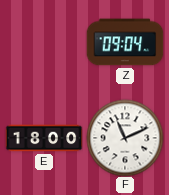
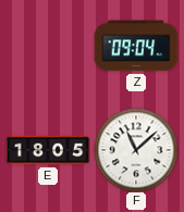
E: 18:00 -> 18:05
F: 11:11 -> 11:08
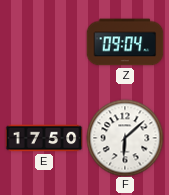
E: 18:05 -> 17:50
F: 11:08 -> 6:08
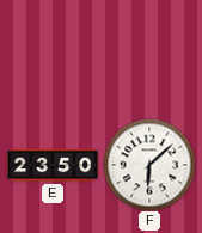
Z: 09:04 -> none
E: 17:50 -> 23:50
